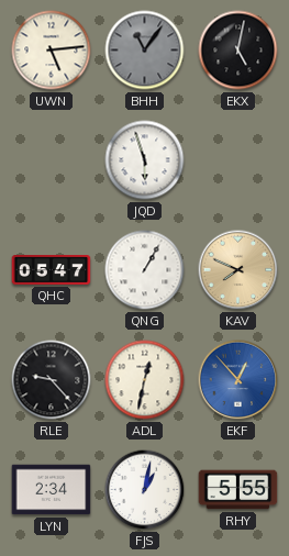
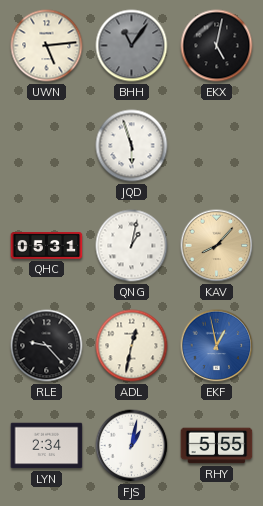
QHC: 05:47 -> 05:31
QNG: 1:05 -> 1:02
KAV: 7:49 -> 8:07
EKF: 12:53 -> 12:58
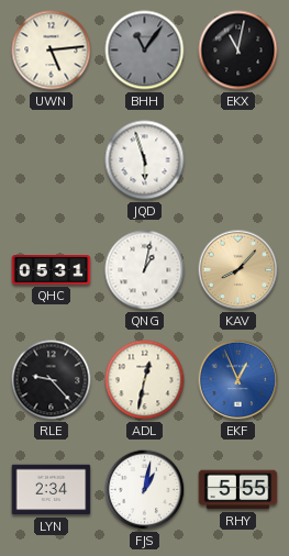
EKX: 5:02 -> 11:02
EKF: 12:58 -> 12:56
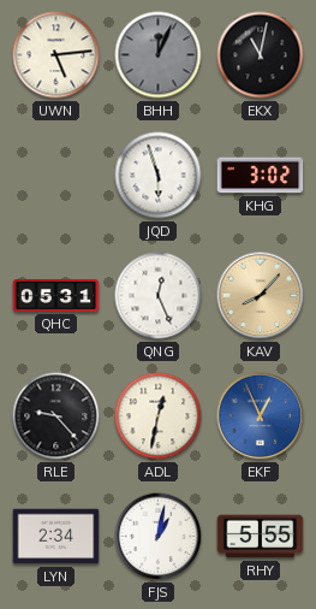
BHH: 11:06 -> 12:04
KHG: none -> 3:02
QNG: 1:02 -> 12:26
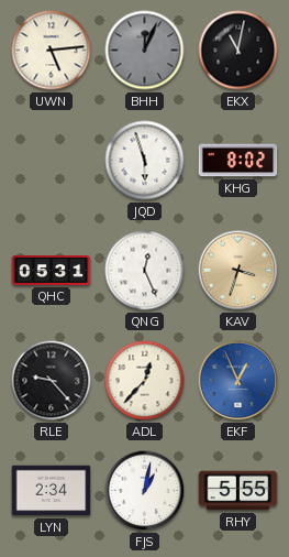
KHG: 3:02 -> 8:02
KAV: 8:07 -> 3:33
ADL: 12:32 -> 12:37
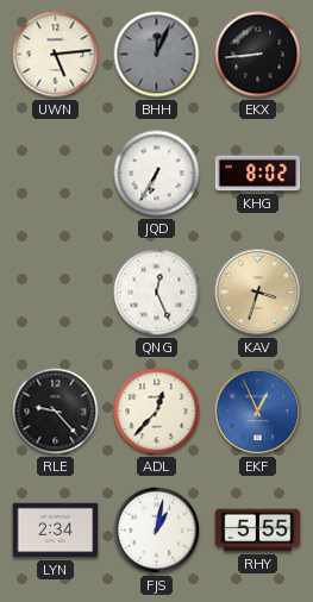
EKX: 11:02 -> 8:44
JQD: 5:57 -> 6:35
QHC: 05:31 -> none
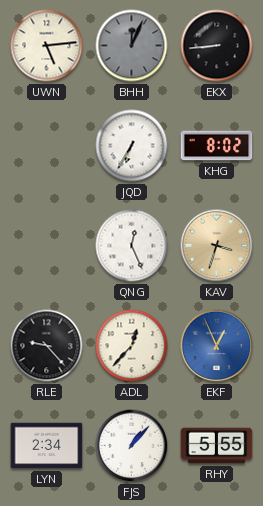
FJS: 1:02 -> 1:07
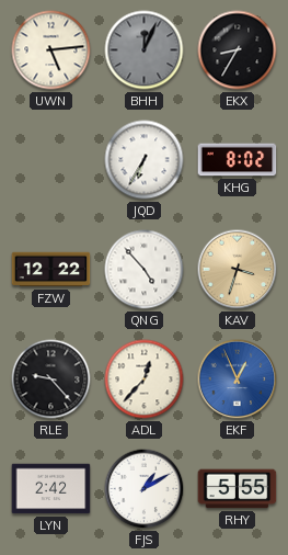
EKX: 8:44 -> 8:35
FZW: none -> 12:22
QNG: 12:26 -> 4:53
LYN: 2:34 -> 2:42
FJS: 1:07 -> 1:10
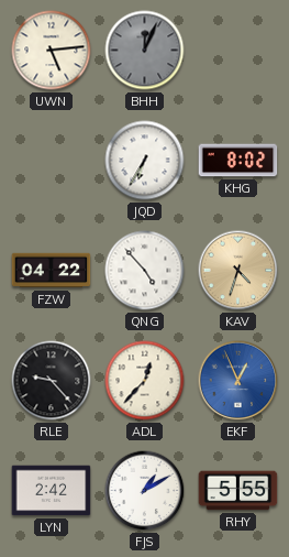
EKX: 8:35 -> none
FZW: 12:22 -> 04:22
KAV: 3:33 -> 4:33
